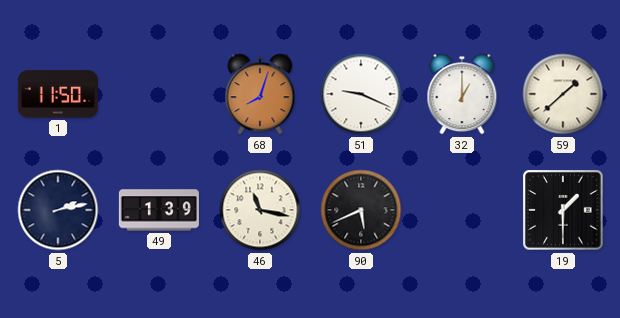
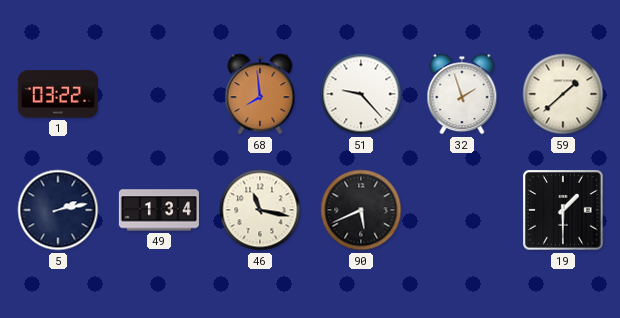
1: 11:50 -> 03:22
68: 8:03 -> 7:59
51: 9:19 -> 9:23
32: 1:00 -> 1:57
49: 1:39 -> 1:34
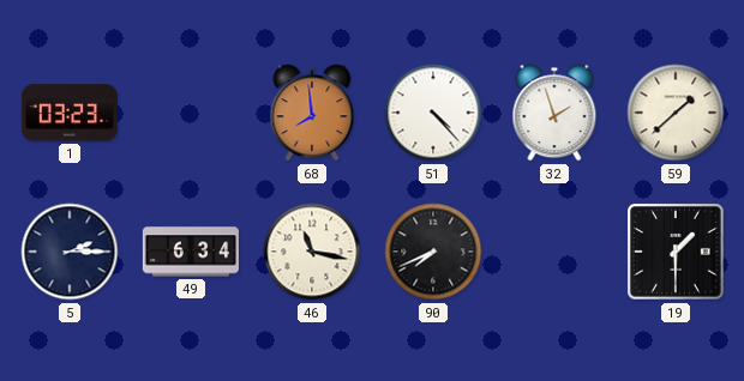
1: 03:22 -> 03:23
51: 9:23 -> 4:23
5: 2:13 -> 2:15
49: 1:34 -> 6:34
90: 5:41 -> 7:41
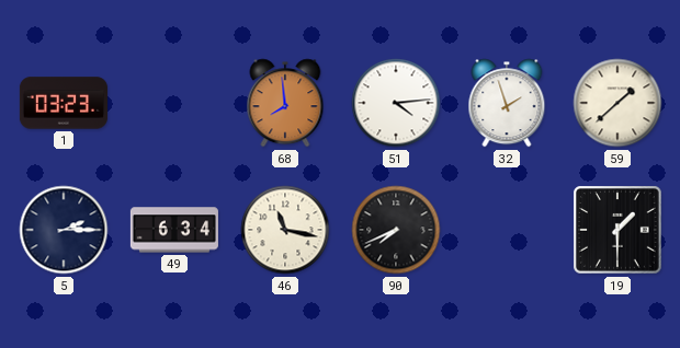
51: 4:23 -> 4:14
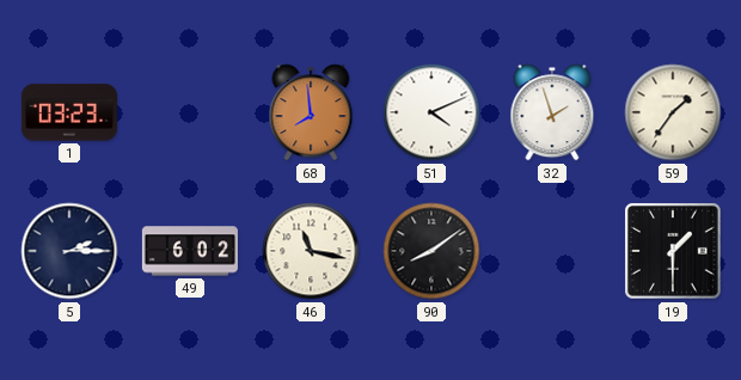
51: 4:14 -> 4:11
59: 1:38 -> 1:36
49: 6:34 -> 6:02
90: 7:41 -> 8:09
